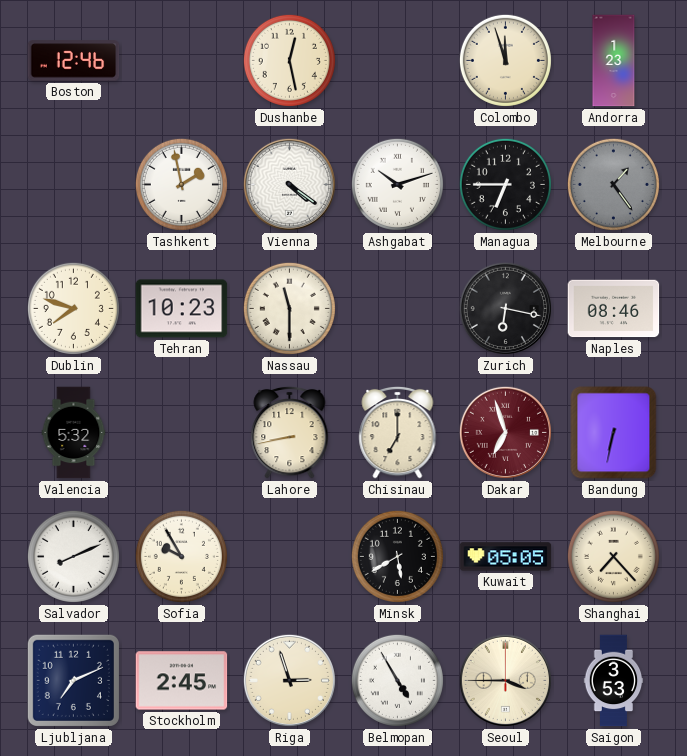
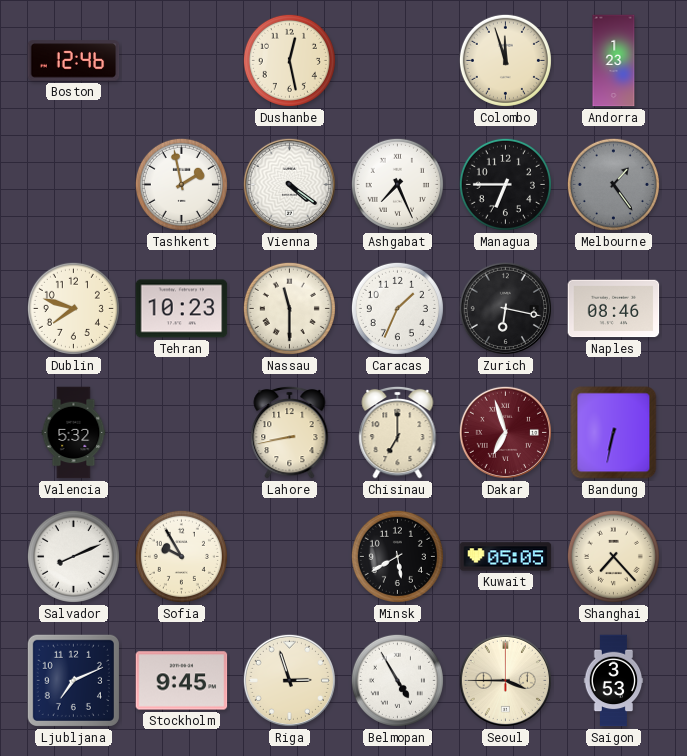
Ashgabat: 10:12 -> 7:26
Caracas: none -> 1:34
Stockholm: 2:45 -> 9:45
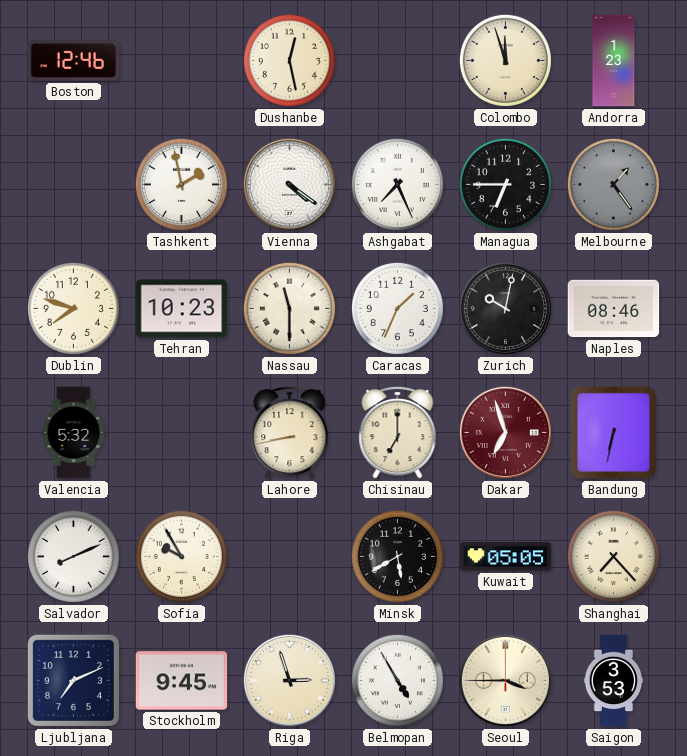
Zurich: 6:17 -> 10:02
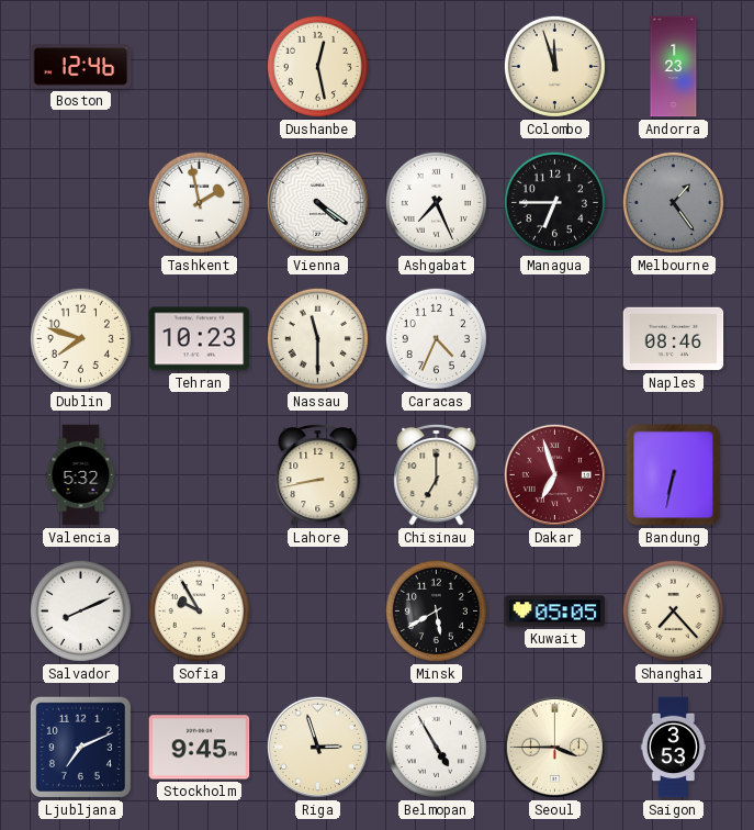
Caracas: 1:34 -> 4:34
Zurich: 10:02 -> none
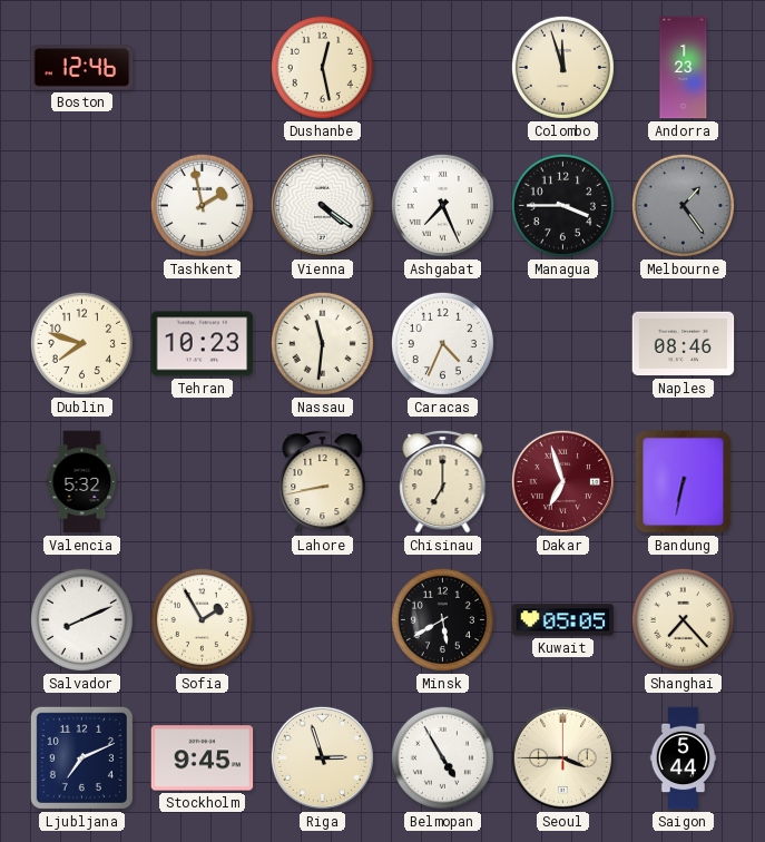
Managua: 6:45 -> 3:45
Nassau: 11:30 -> 11:31
Sofia: 9:55 -> 1:55
Saigon: 3:53 -> 5:44
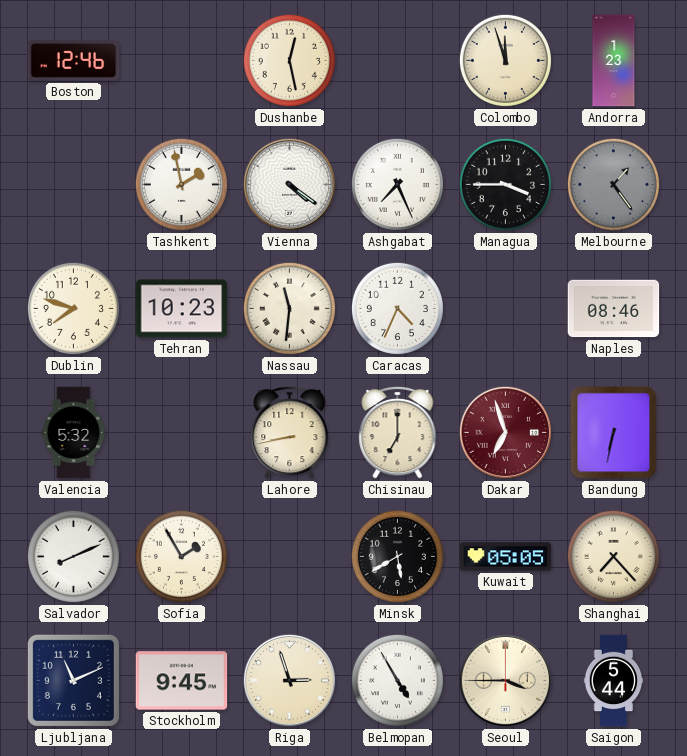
Ljubljana: 7:11 -> 11:11
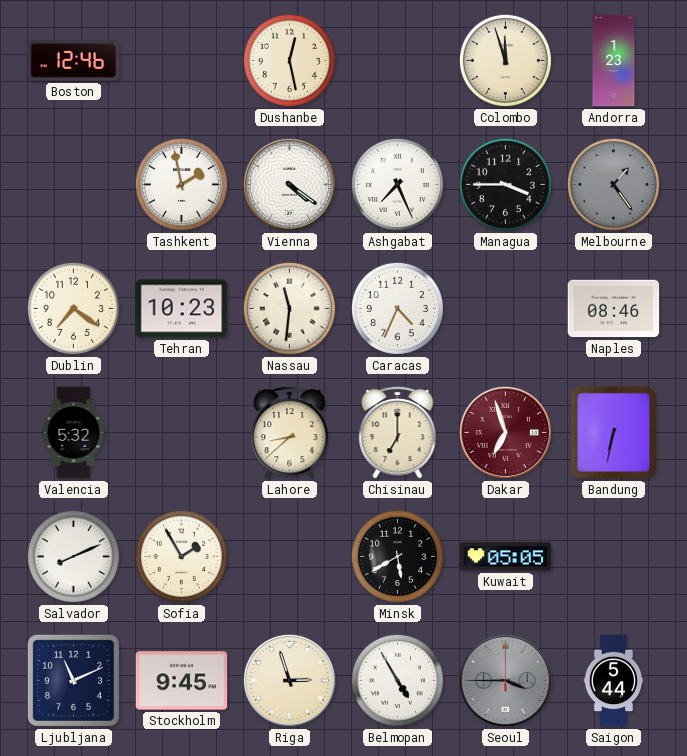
Dublin: 7:48 -> 7:21
Lahore: 8:43 -> 8:38
Shanghai: 7:23 -> none
Seoul dial: cream -> grey
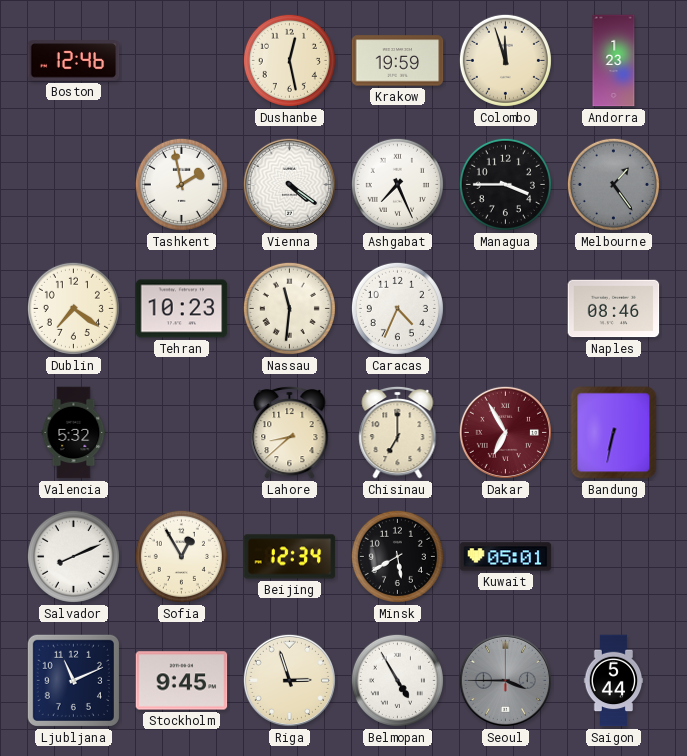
Krakow: none -> 19:59
Dakar: 6:57 -> 6:55
Sofia: 1:55 -> 12:55
Beijing: none -> 12:34
Kuwait: 05:05 -> 05:01
